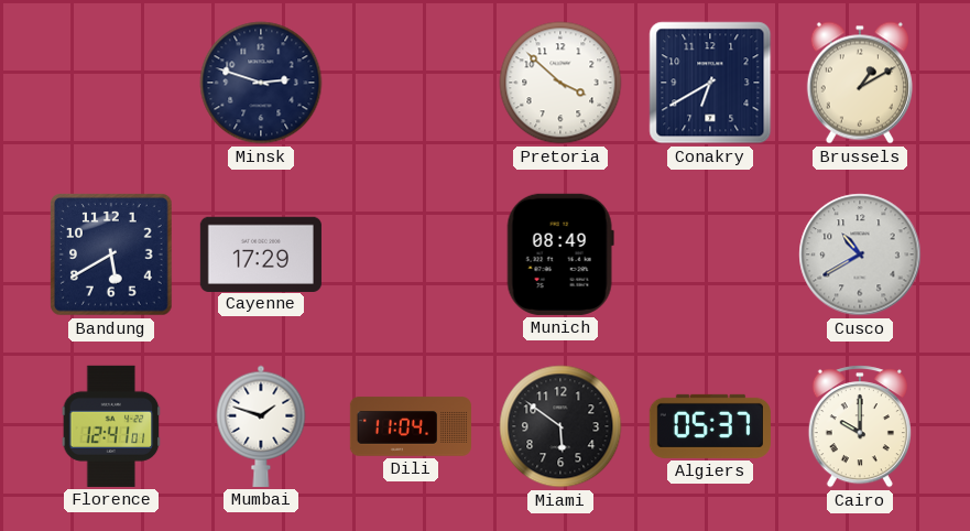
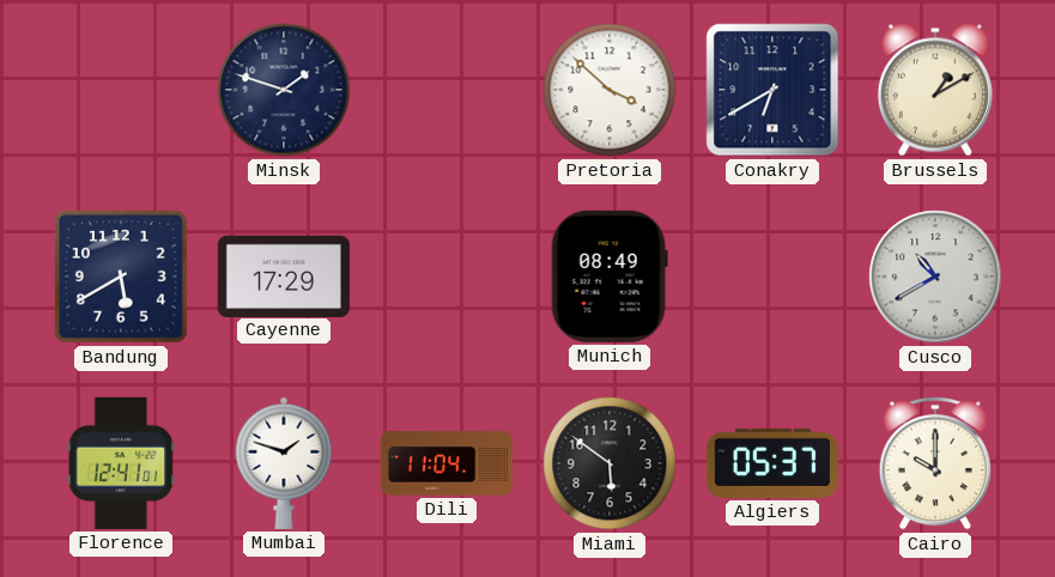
Minsk: 2:48 -> 1:48
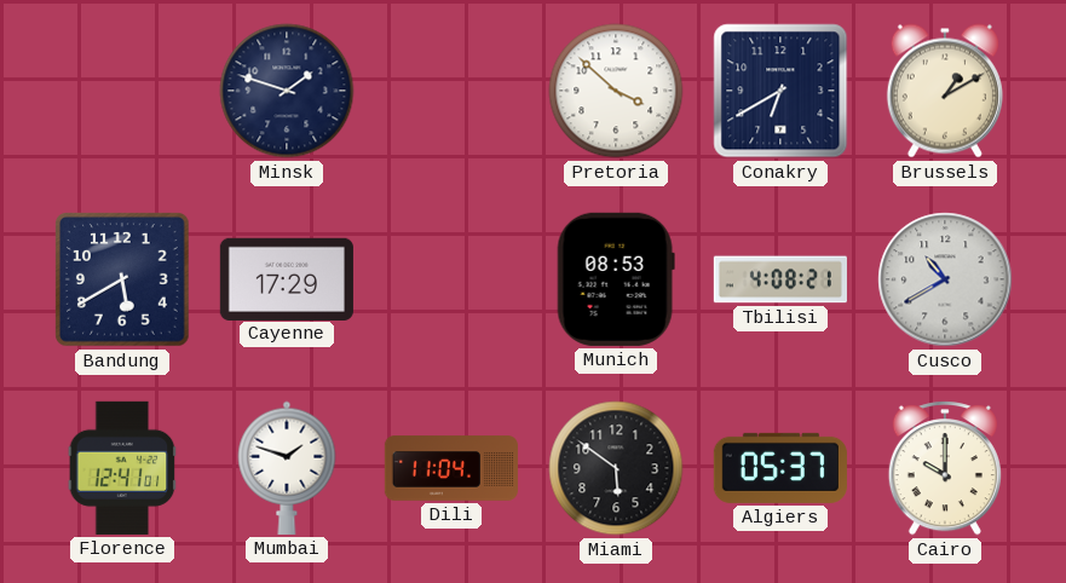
Munich: 08:49 -> 08:53
Tbilisi: none -> 4:08
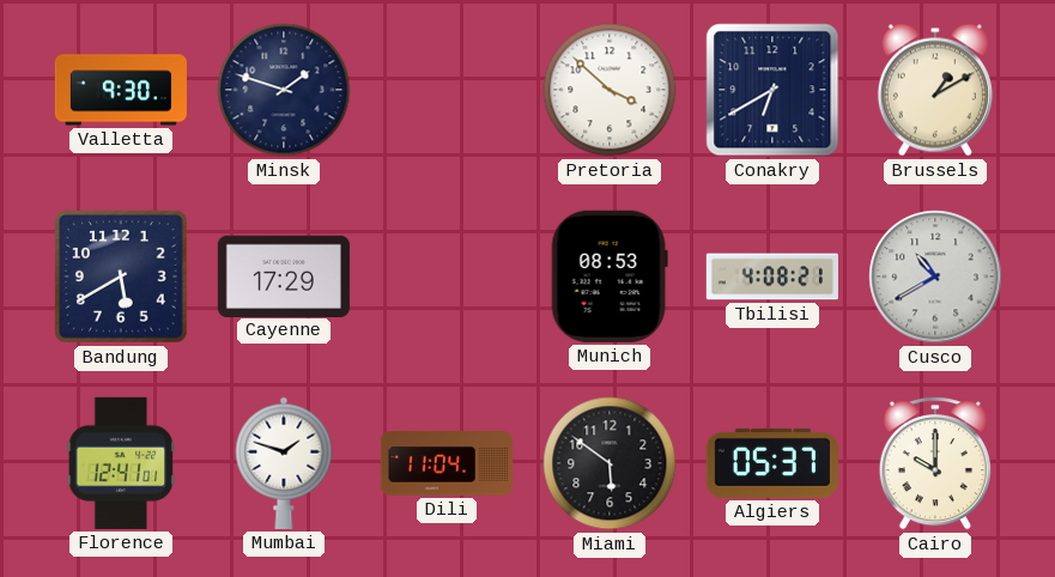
Valletta: none -> 9:30
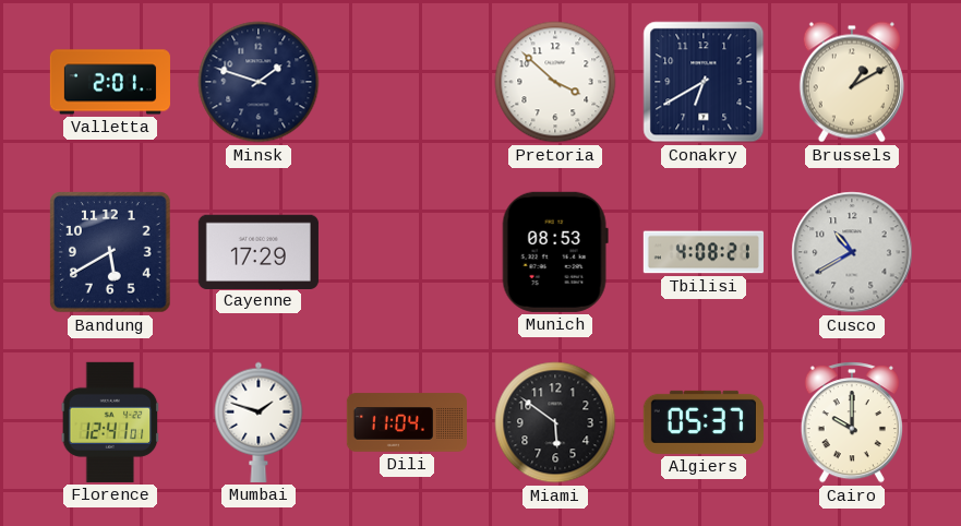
Valletta: 9:30 -> 2:01
